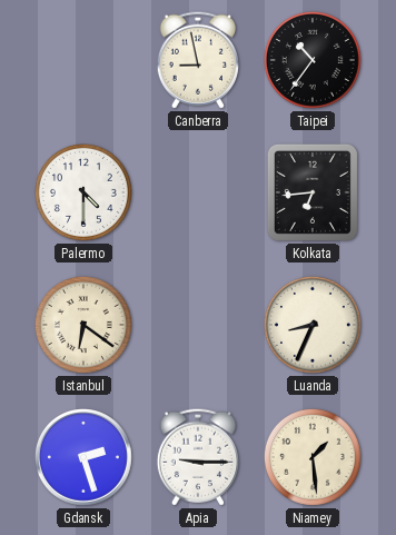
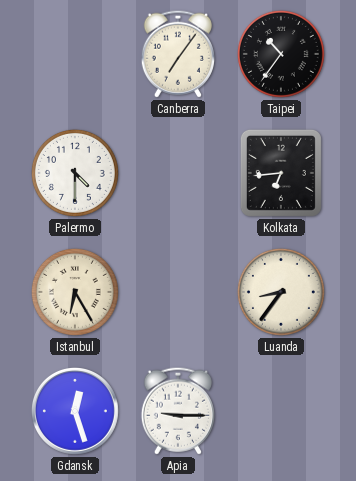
Canberra: 8:58 -> 7:06
Istanbul: 6:21 -> 6:25
Luanda: 8:34 -> 8:36
Gdansk: 2:27 -> 12:27
Niamey: 1:29 -> none
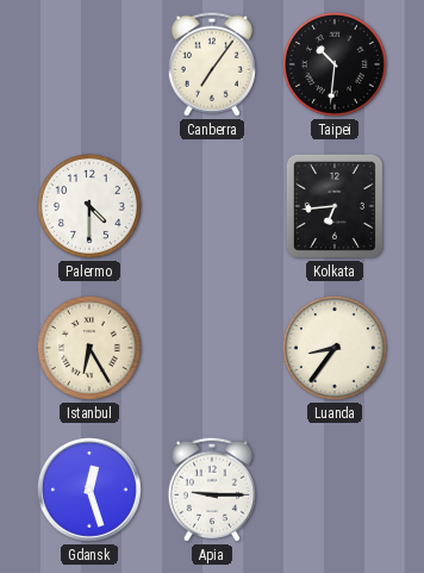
Taipei: 10:36 -> 10:31
